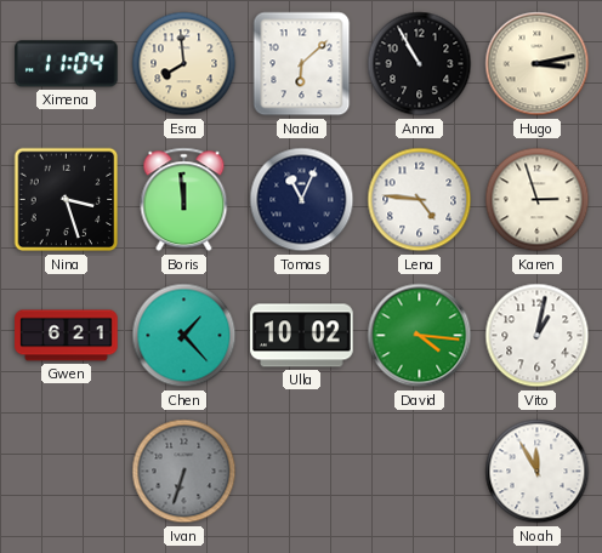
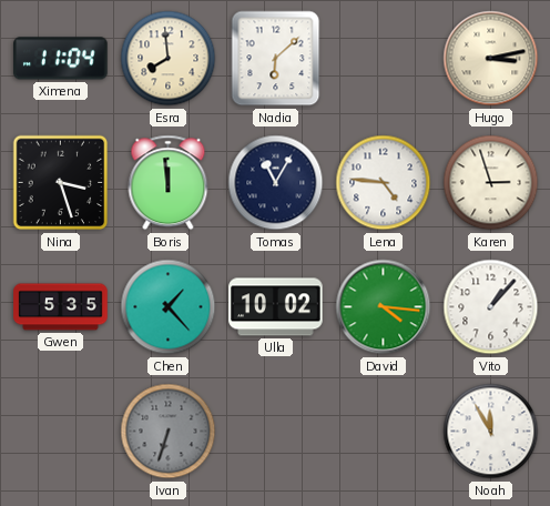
Anna: 10:55 -> none
Tomas: 11:04 -> 11:05
Gwen: 6:21 -> 5:35
Vito: 1:02 -> 1:07
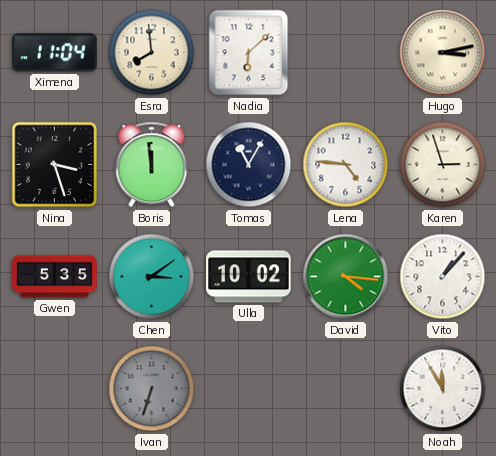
Chen: 1:23 -> 3:09
